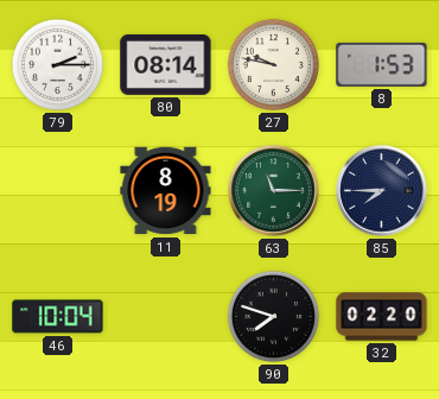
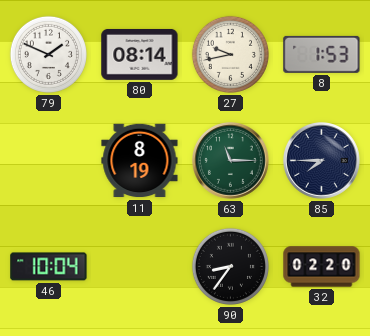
79: 2:15 -> 1:49
27: 9:47 -> 9:43
90: 7:48 -> 8:36
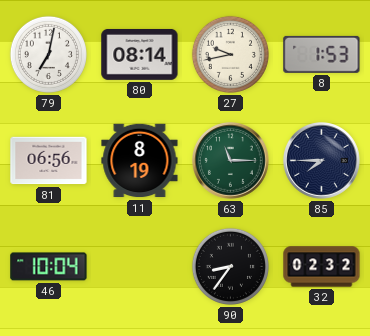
79: 1:49 -> 7:02
81: none -> 06:56
32: 02:20 -> 02:32
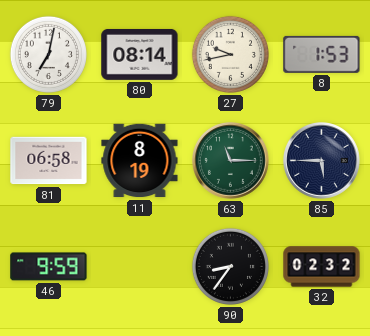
81: 06:56 -> 06:58
85: 7:45 -> 5:45
46: 10:04 -> 9:59
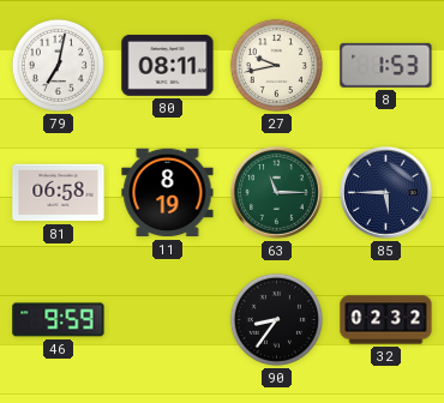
80: 08:14 -> 08:11
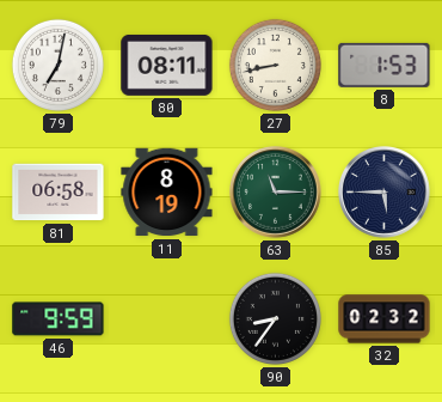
27: 9:43 -> 8:43
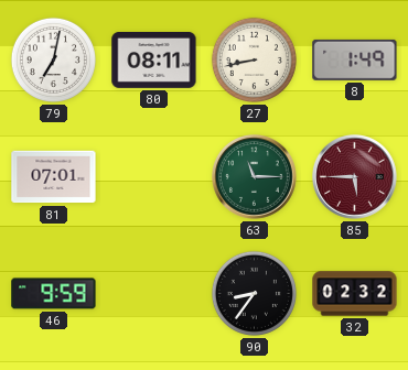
8: 1:53 -> 1:49
81: 06:58 -> 07:01
11: 8:19 -> none
85 dial: navy -> burgundy
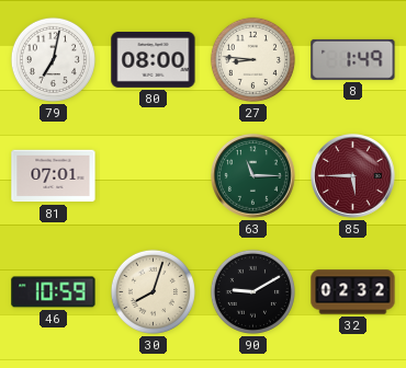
80: 08:11 -> 08:00
27: 8:43 -> 8:46
46: 9:59 -> 10:59
30: none -> 8:03
90: 8:36 -> 9:10
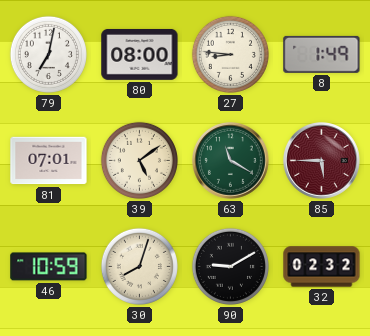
39: none -> 5:09
63: 11:15 -> 11:20
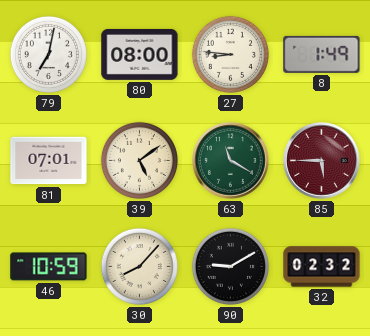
30: 8:03 -> 8:07
